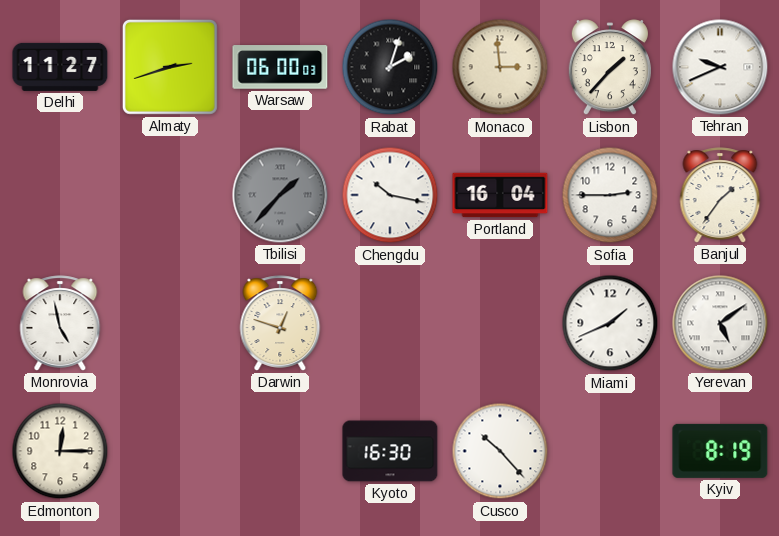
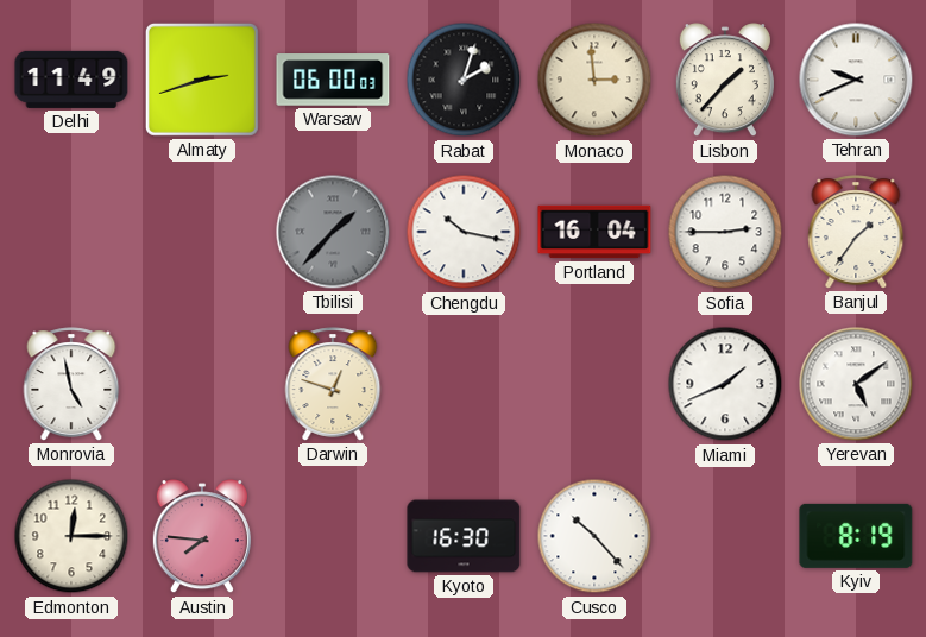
Delhi: 11:27 -> 11:49
Austin: none -> 7:46
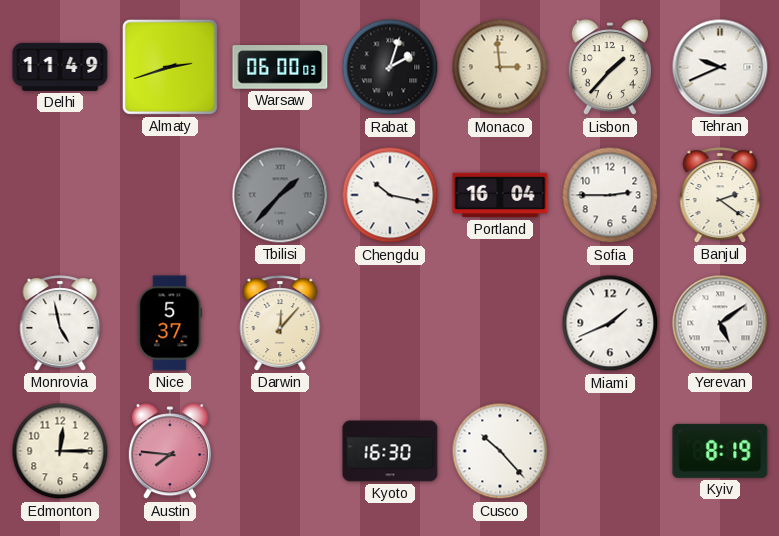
Banjul: 1:36 -> 2:21
Nice: none -> 5:37
Darwin: 12:48 -> 12:07
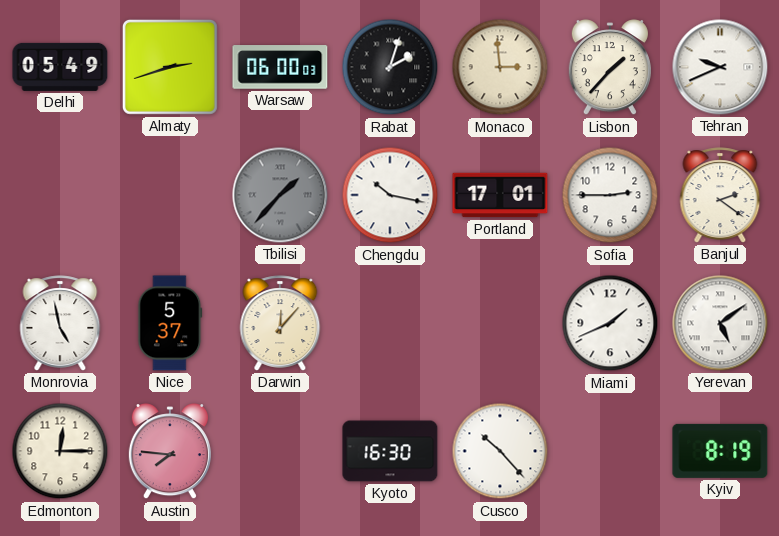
Delhi: 11:49 -> 05:49
Portland: 16:04 -> 17:01
